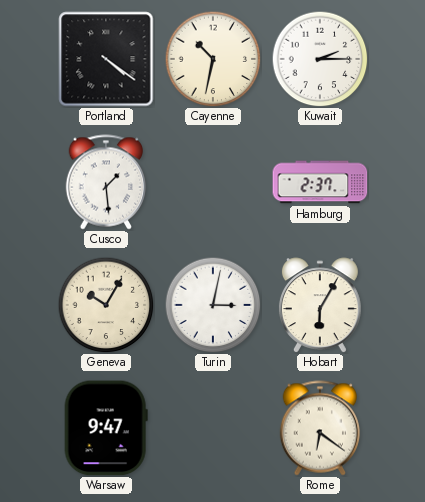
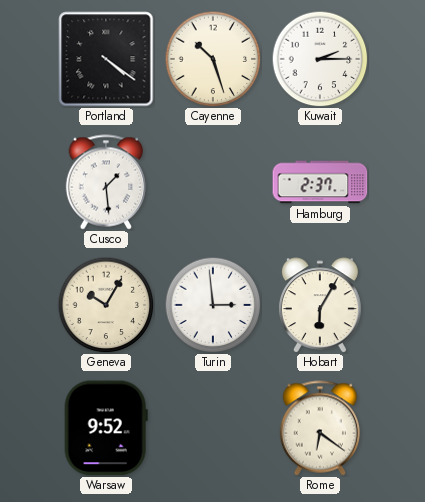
Cayenne: 10:32 -> 10:27
Turin: 3:02 -> 2:59
Warsaw: 9:47 -> 9:52
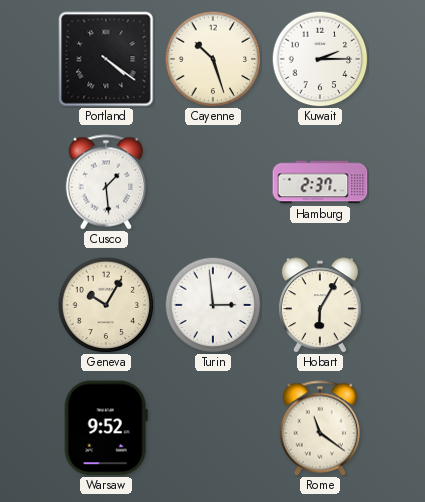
Rome: 6:21 -> 11:21
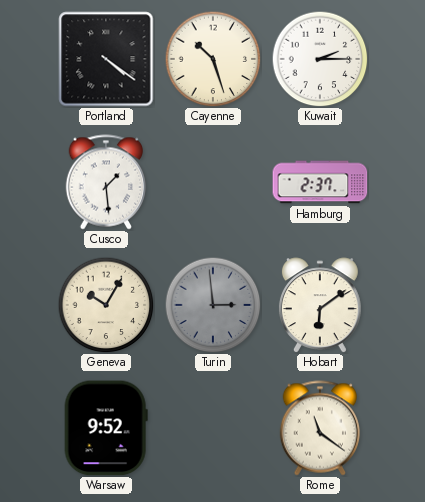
Turin dial: white -> grey
Hobart: 6:05 -> 6:09
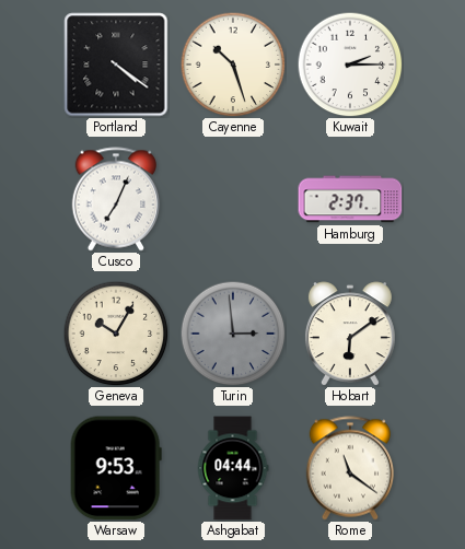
Cusco: 1:29 -> 7:04
Warsaw: 9:52 -> 9:53
Ashgabat: none -> 04:44
